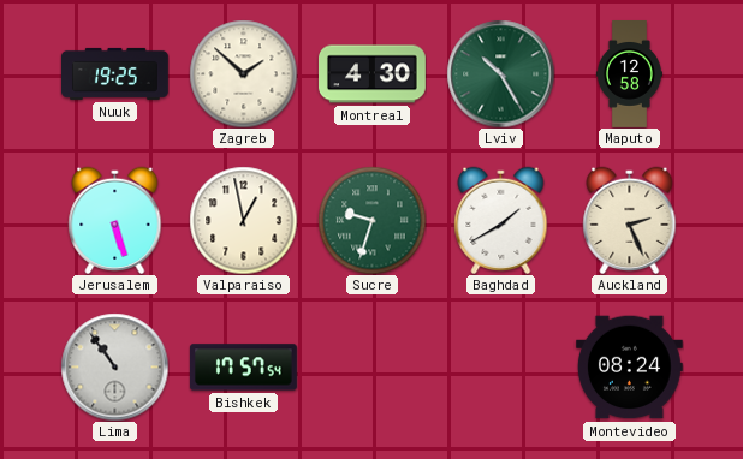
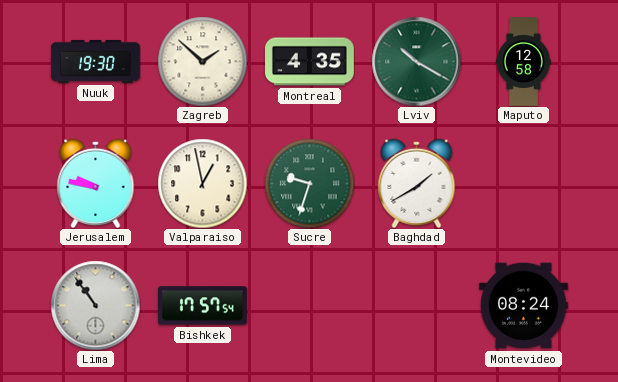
Nuuk: 19:25 -> 19:30
Montreal: 4:30 -> 4:35
Lviv: 10:25 -> 10:20
Jerusalem: 5:27 -> 9:47
Auckland: 2:26 -> none
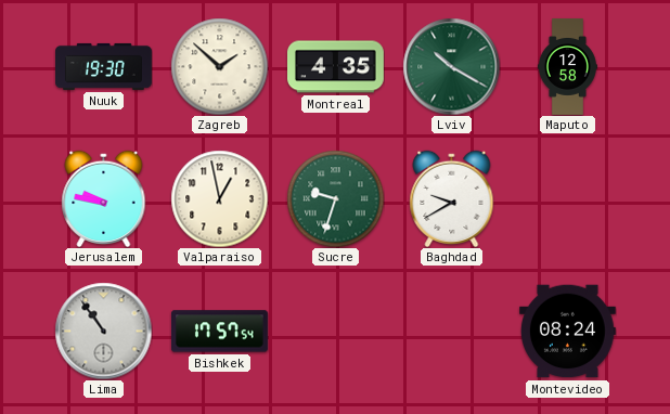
Baghdad: 1:40 -> 9:40
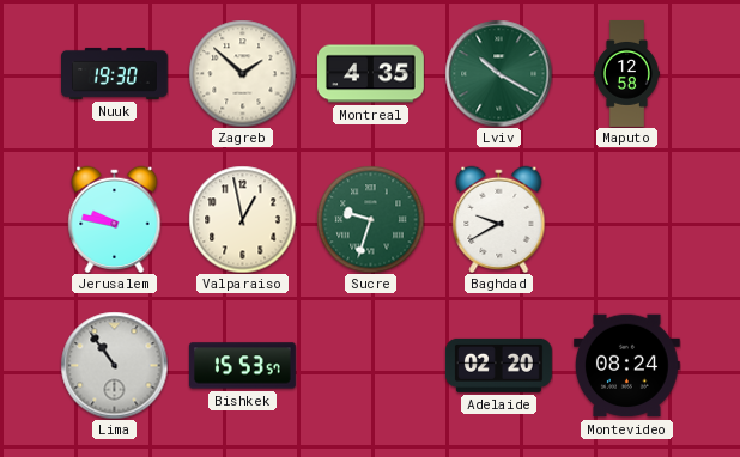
Bishkek: 17:57 -> 15:53
Adelaide: none -> 02:20
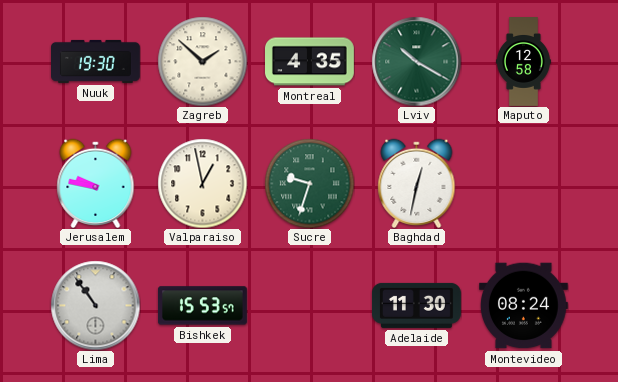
Baghdad: 9:40 -> 12:32
Adelaide: 02:20 -> 11:30
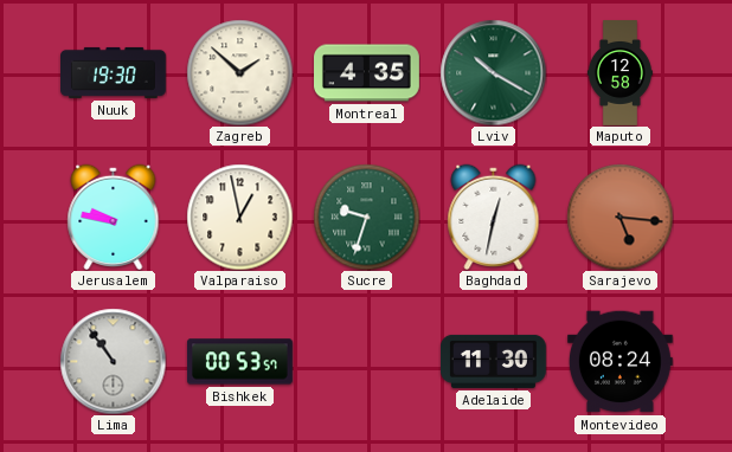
Sarajevo: none -> 5:16
Bishkek: 15:53 -> 00:53
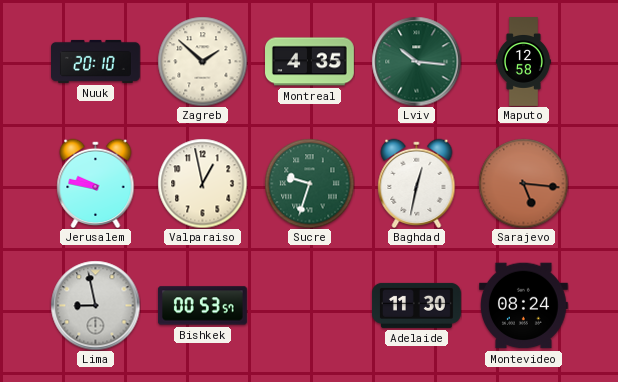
Nuuk: 19:30 -> 20:10
Lviv: 10:20 -> 10:16
Lima: 10:54 -> 8:58
